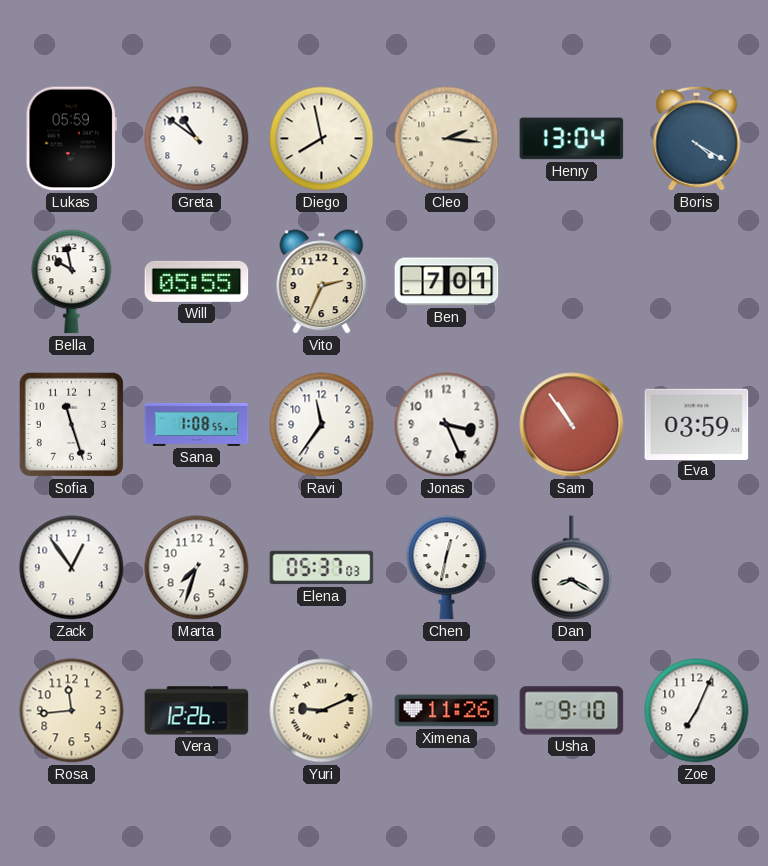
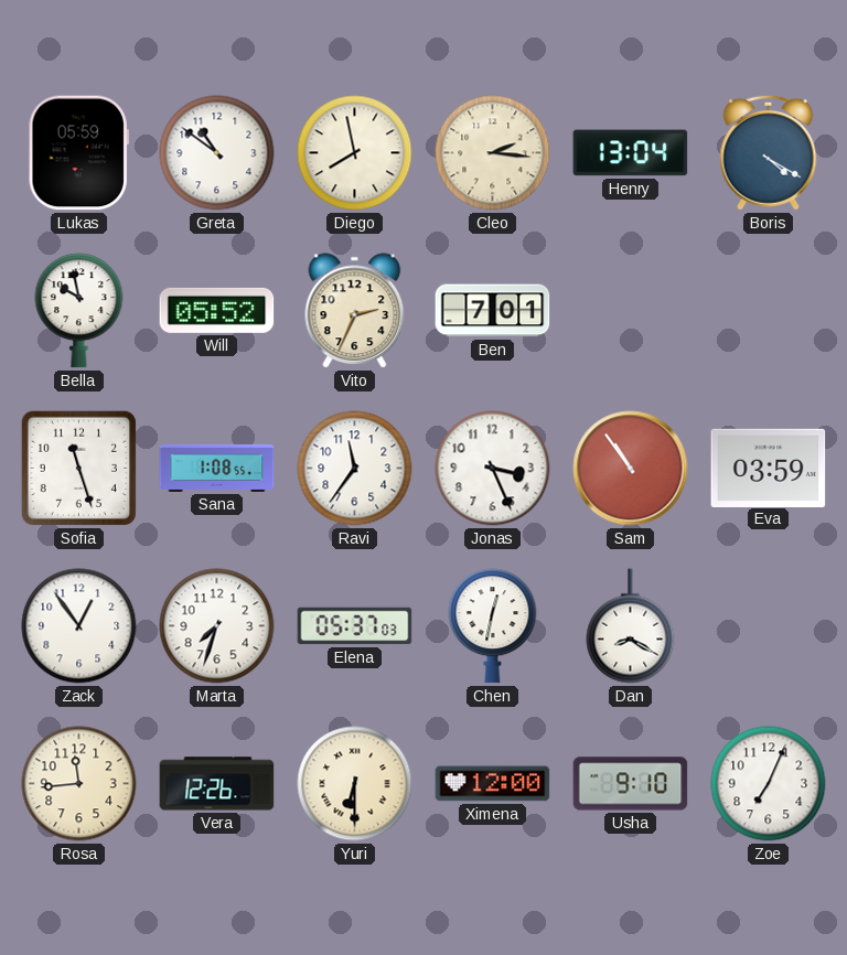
Will: 05:55 -> 05:52
Yuri: 9:11 -> 6:30
Ximena: 11:26 -> 12:00
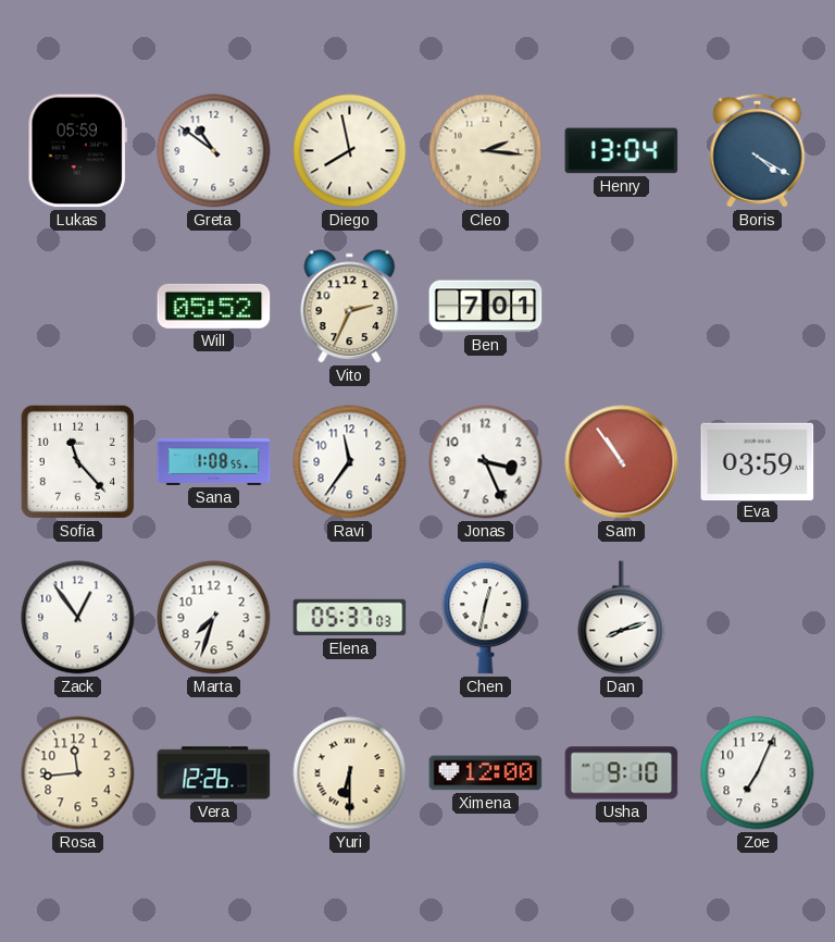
Bella: 9:58 -> none
Sofia: 11:27 -> 11:23
Dan: 8:20 -> 8:12
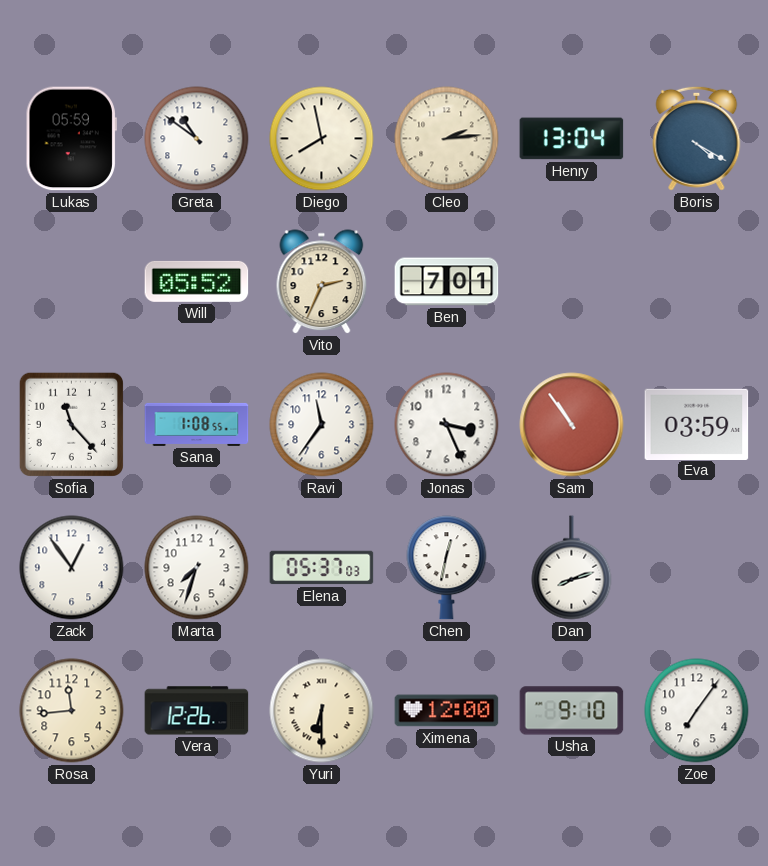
Cleo: 2:16 -> 2:14
Zoe: 7:04 -> 7:06
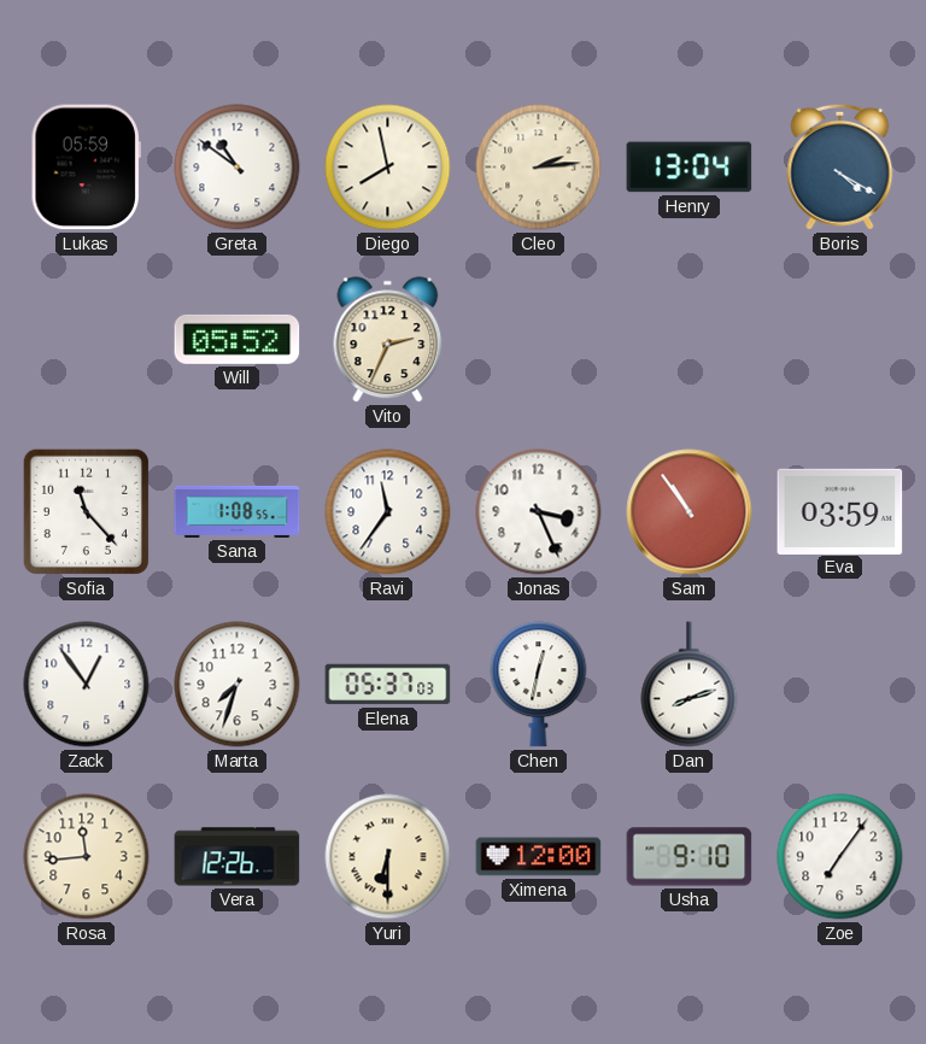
Ben: 7:01 -> none
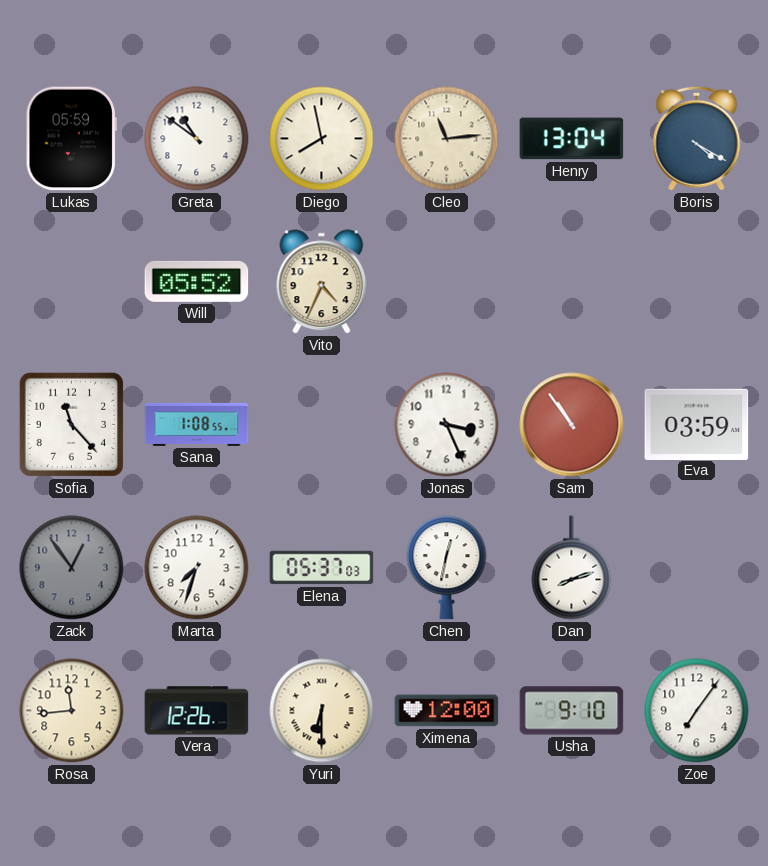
Cleo: 2:14 -> 11:14
Vito: 2:34 -> 4:34
Ravi: 11:36 -> none
Zack dial: white -> grey
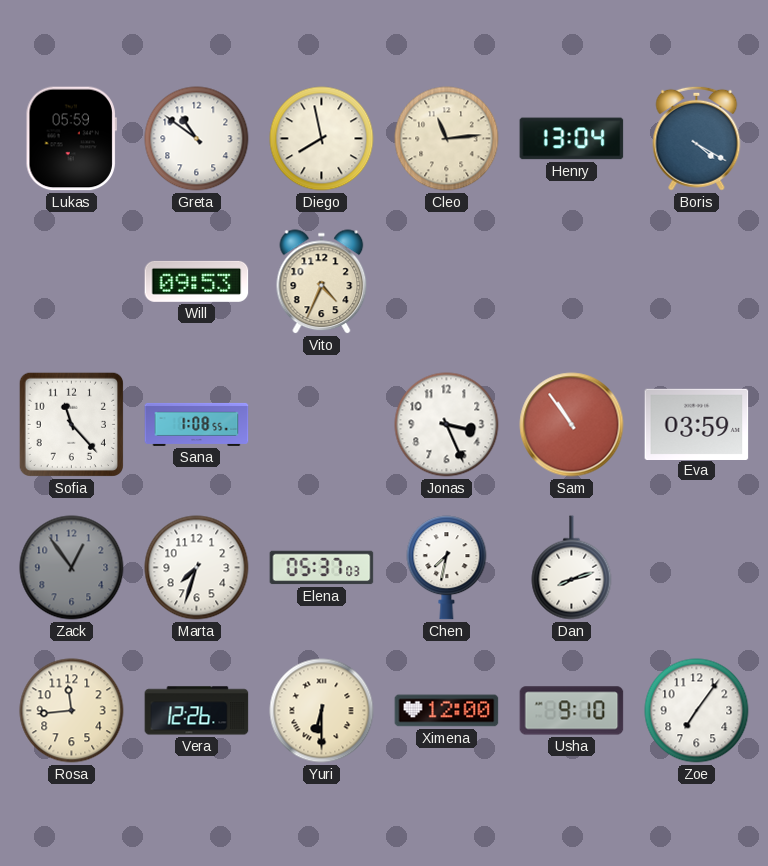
Will: 05:52 -> 09:53
Chen: 12:32 -> 7:32
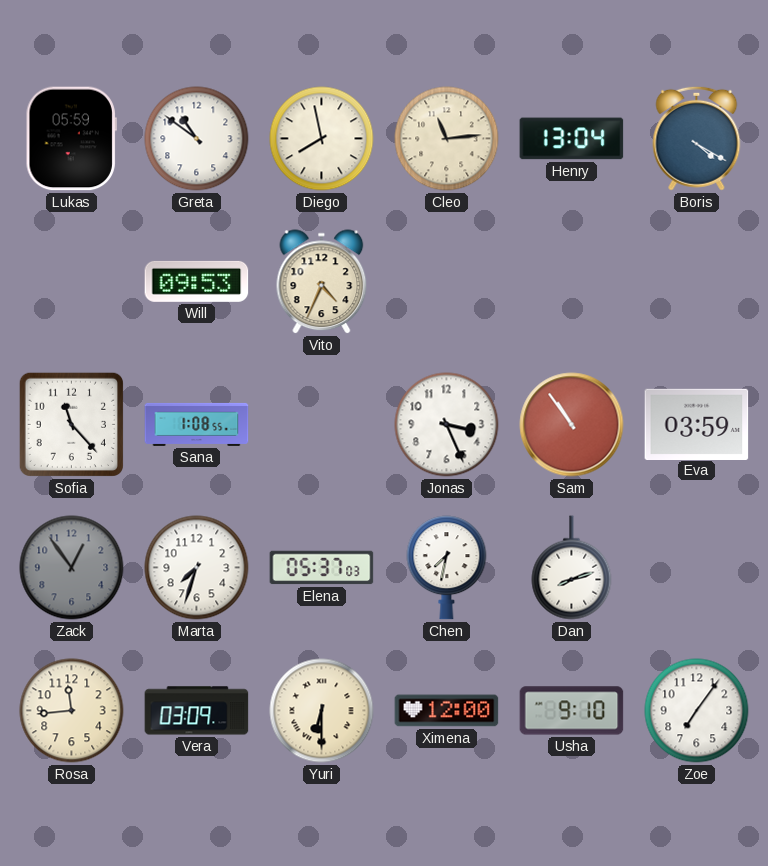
Vera: 12:26 -> 03:09
